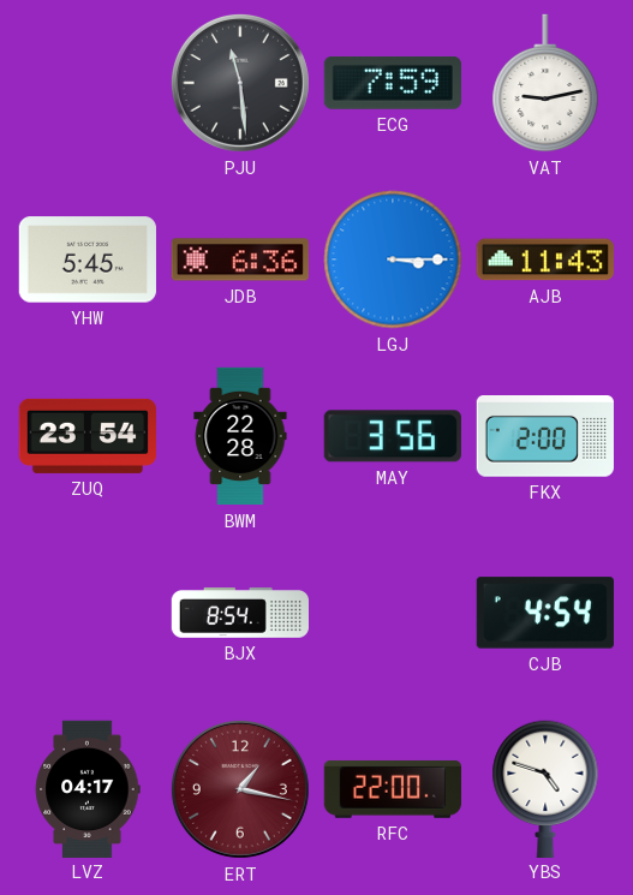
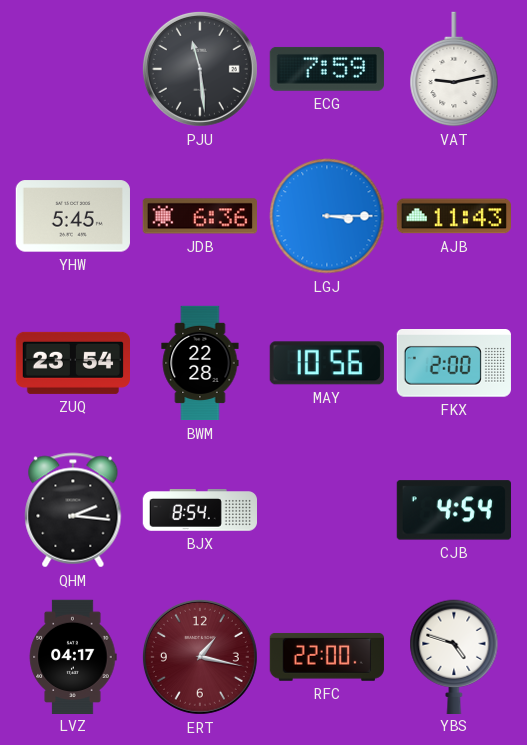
MAY: 3:56 -> 10:56
QHM: none -> 2:16
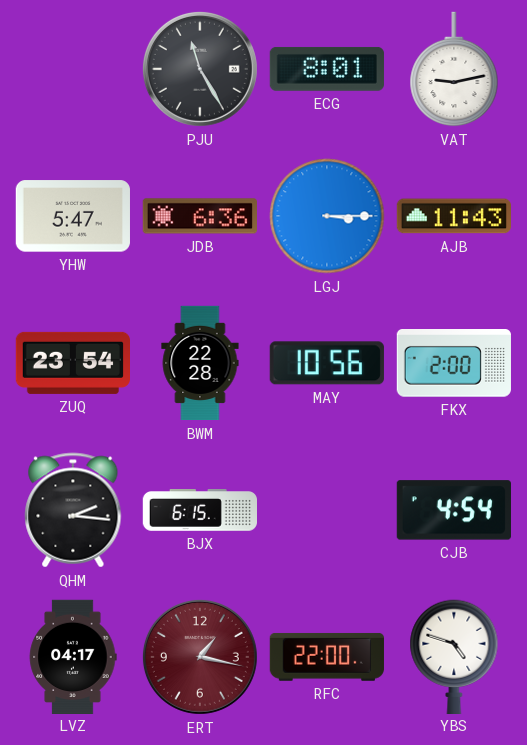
PJU: 11:29 -> 11:25
ECG: 7:59 -> 8:01
YHW: 5:45 -> 5:47
BJX: 8:54 -> 6:15
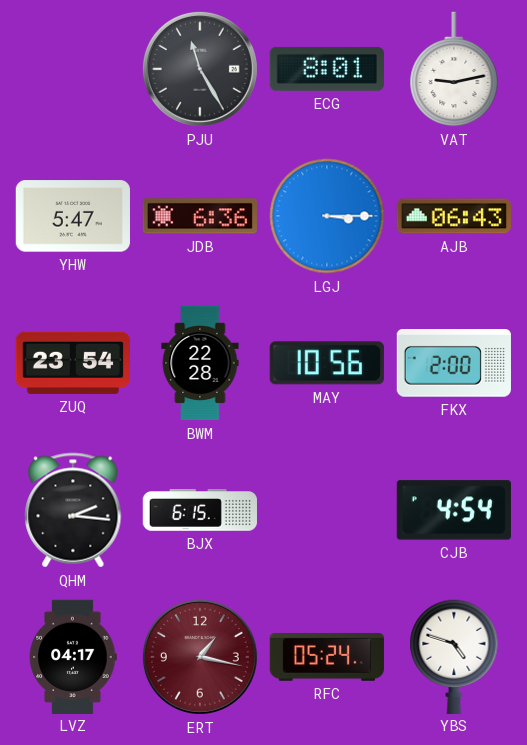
AJB: 11:43 -> 06:43
RFC: 22:00 -> 05:24
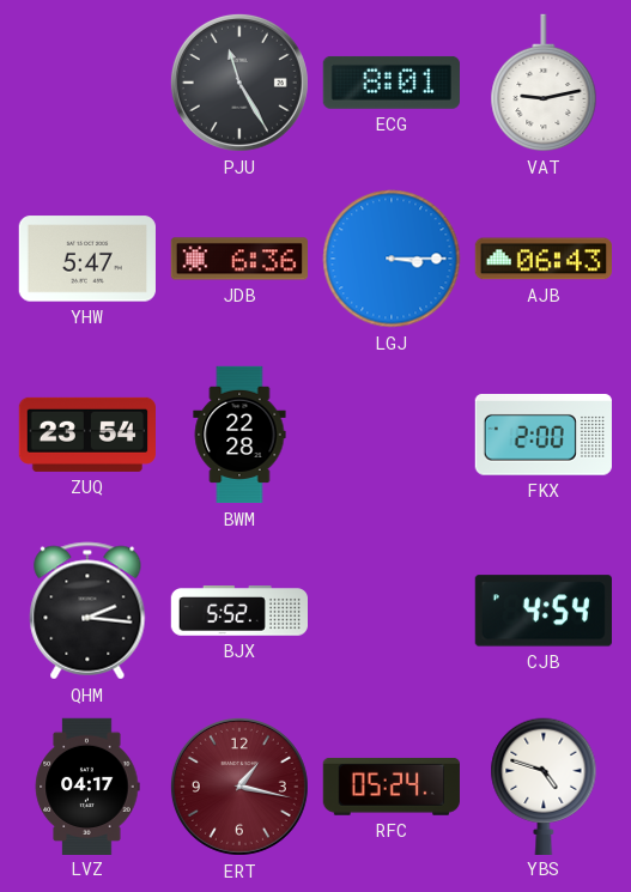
MAY: 10:56 -> none
BJX: 6:15 -> 5:52
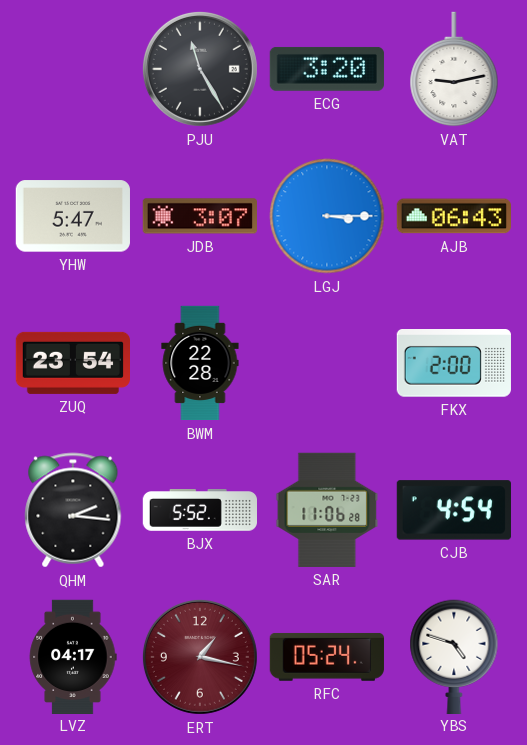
ECG: 8:01 -> 3:20
JDB: 6:36 -> 3:07
SAR: none -> 11:06
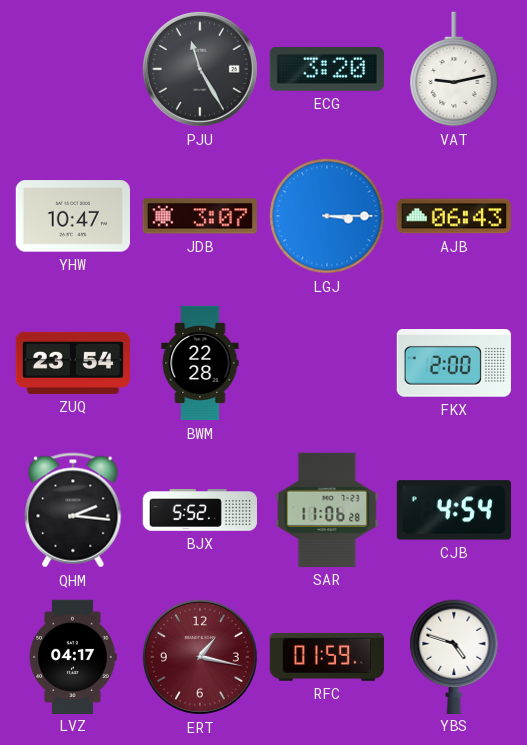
YHW: 5:47 -> 10:47
RFC: 05:24 -> 01:59
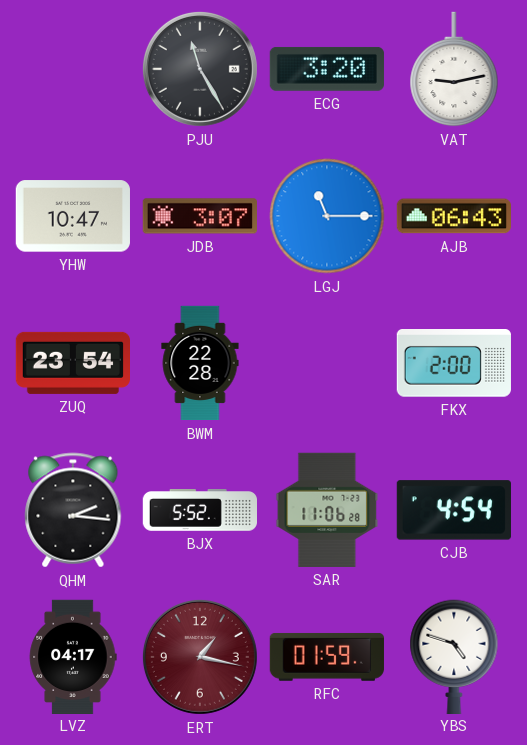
LGJ: 3:15 -> 11:15
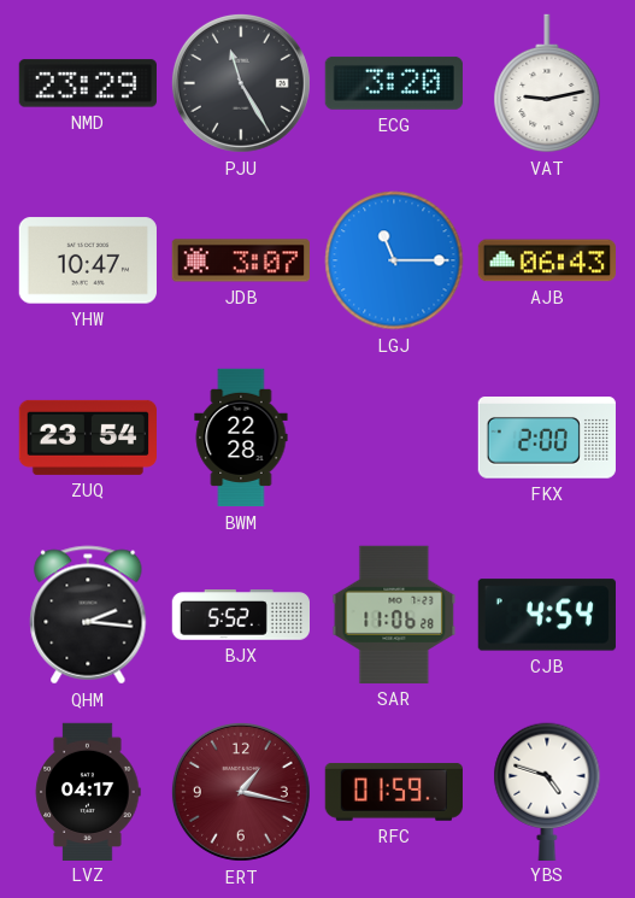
NMD: none -> 23:29
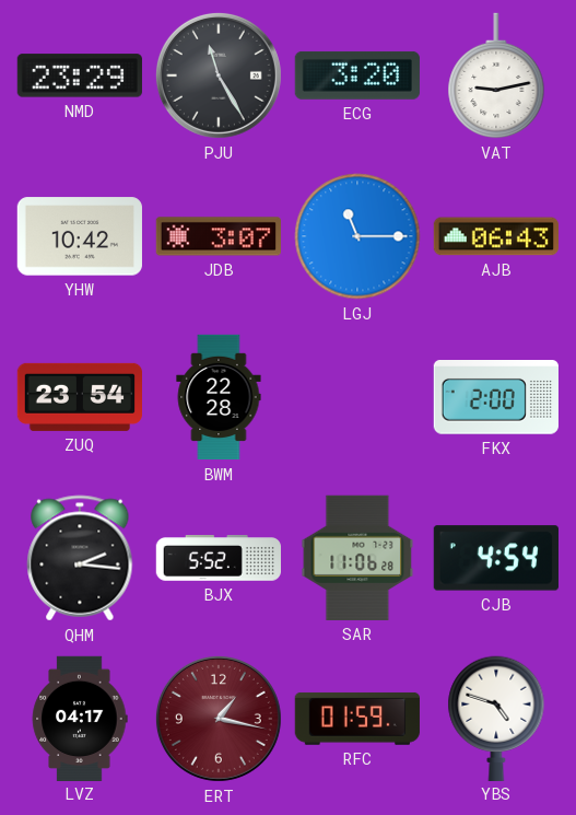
YHW: 10:47 -> 10:42
